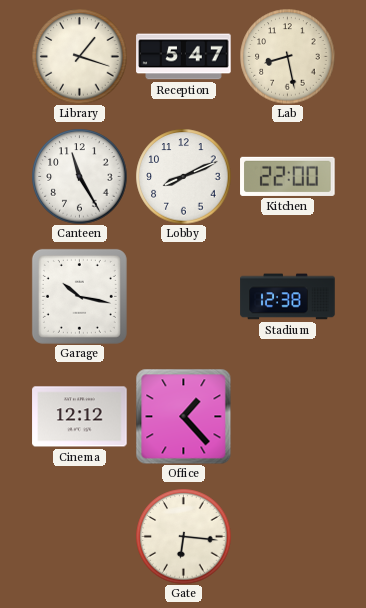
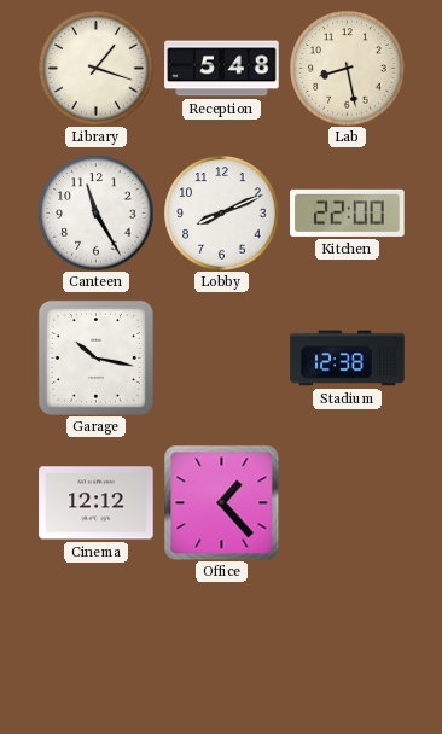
Reception: 5:47 -> 5:48
Gate: 6:16 -> none
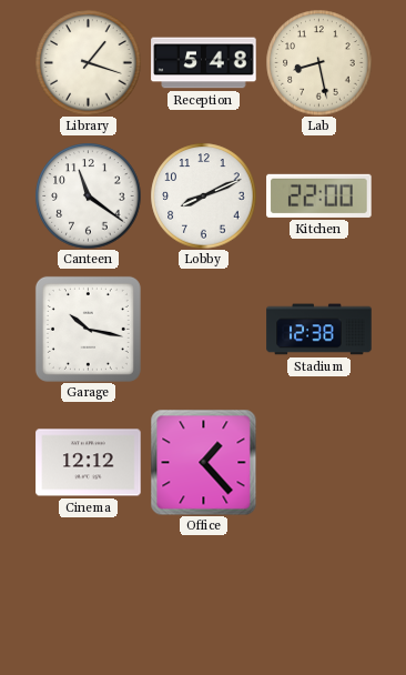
Canteen: 11:25 -> 11:21
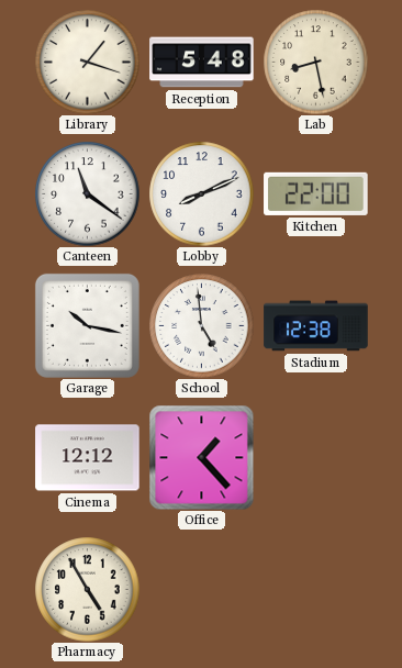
School: none -> 4:59
Pharmacy: none -> 4:55
